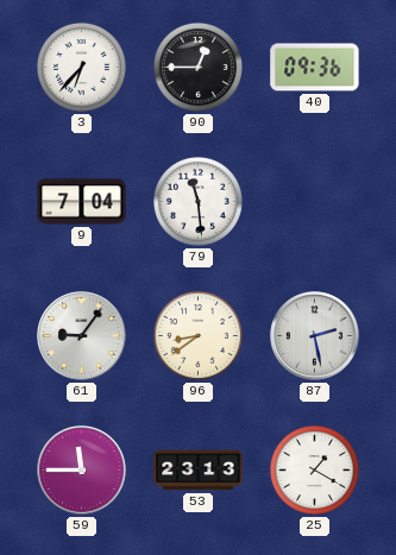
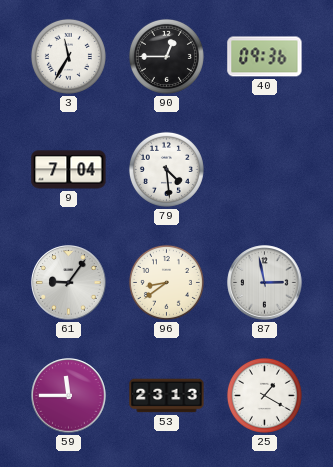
3: 6:37 -> 11:35
79: 11:29 -> 4:29
87: 2:28 -> 2:58
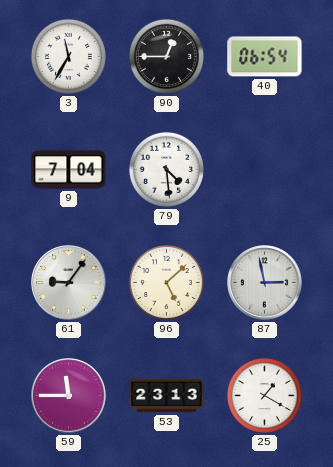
40: 09:36 -> 06:54
96: 8:39 -> 5:08
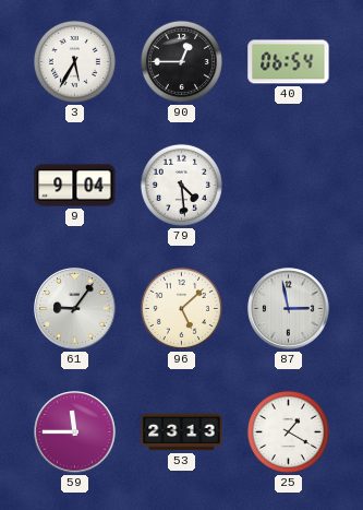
3: 11:35 -> 5:35
9: 7:04 -> 9:04
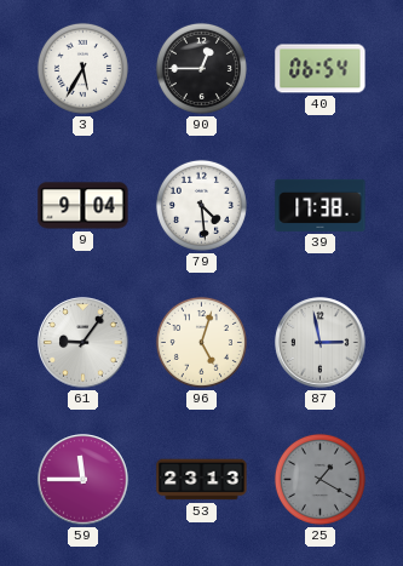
39: none -> 17:38
96: 5:08 -> 5:03
25 dial: white -> grey
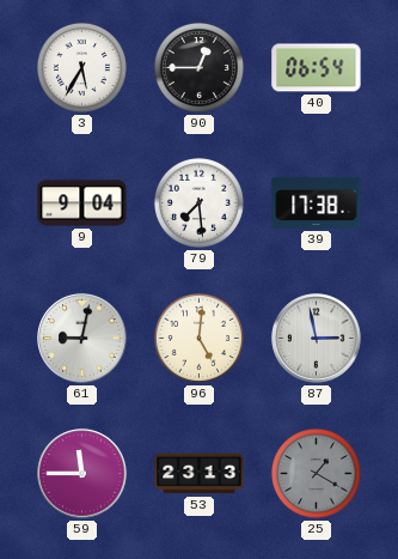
79: 4:29 -> 7:29
61: 9:06 -> 9:02
96: 5:03 -> 5:01
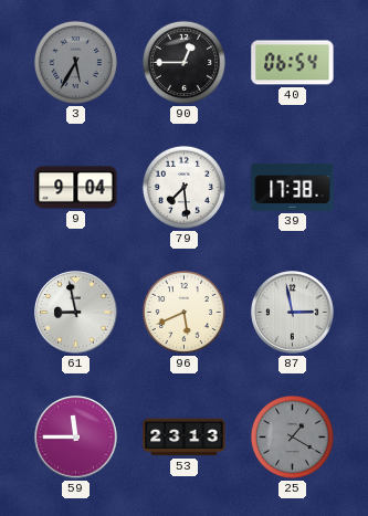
3 dial: white -> grey
61: 9:02 -> 8:58
96: 5:01 -> 5:41
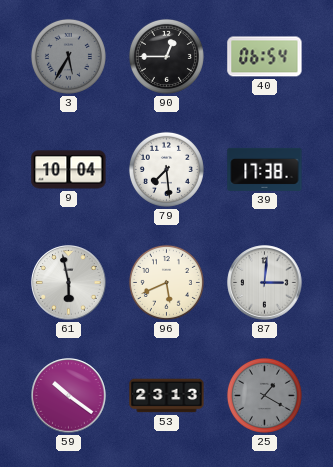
9: 9:04 -> 10:04
61: 8:58 -> 5:58
87: 2:58 -> 3:01
59: 11:45 -> 10:21
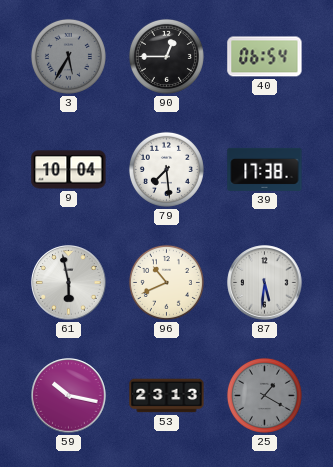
96: 5:41 -> 10:41
87: 3:01 -> 5:31
59: 10:21 -> 10:17
